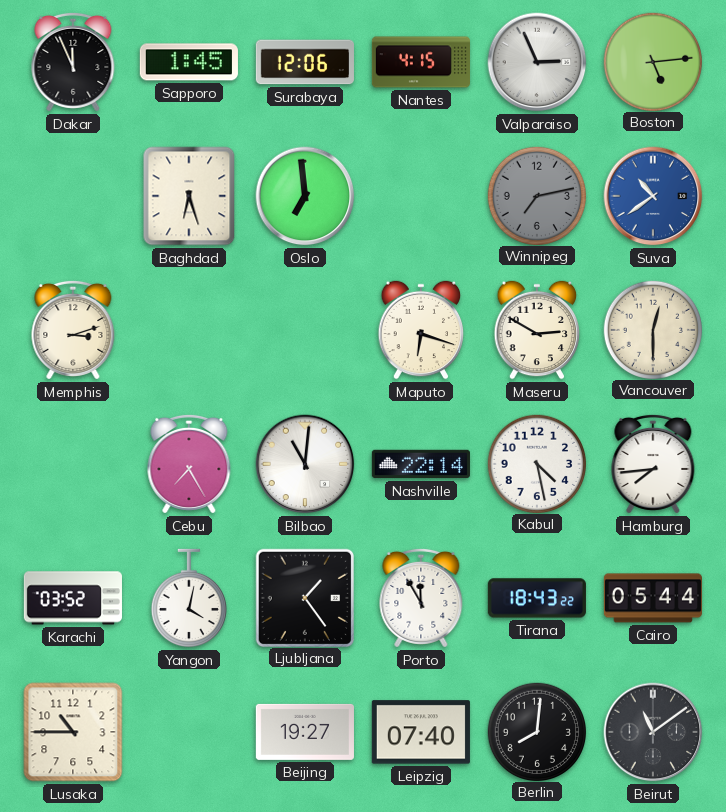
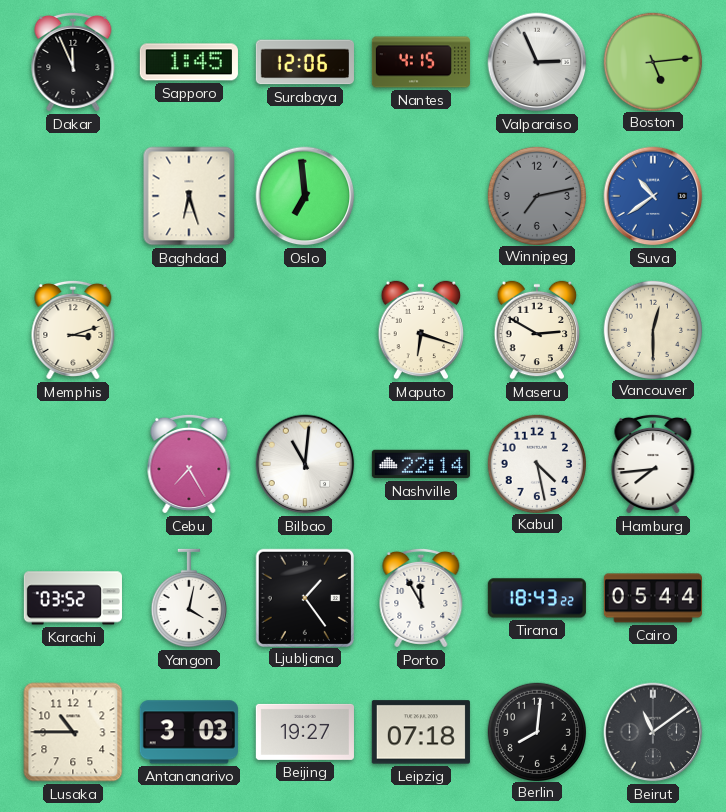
Antananarivo: none -> 3:03
Leipzig: 07:40 -> 07:18
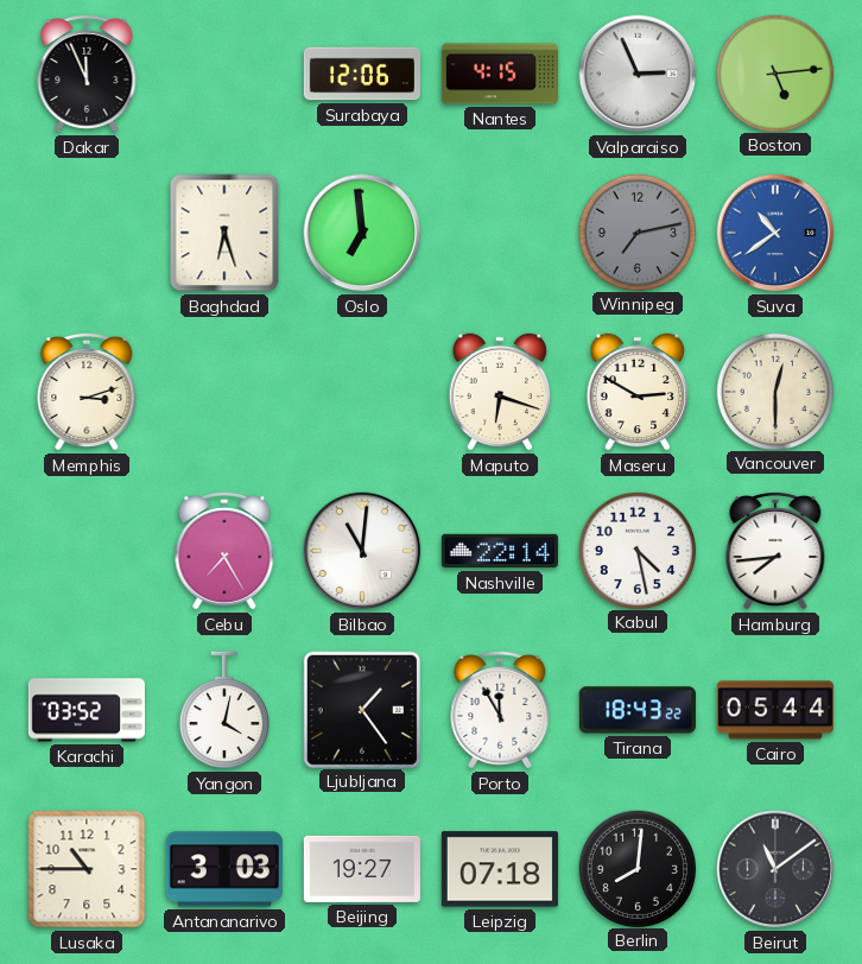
Sapporo: 1:45 -> none
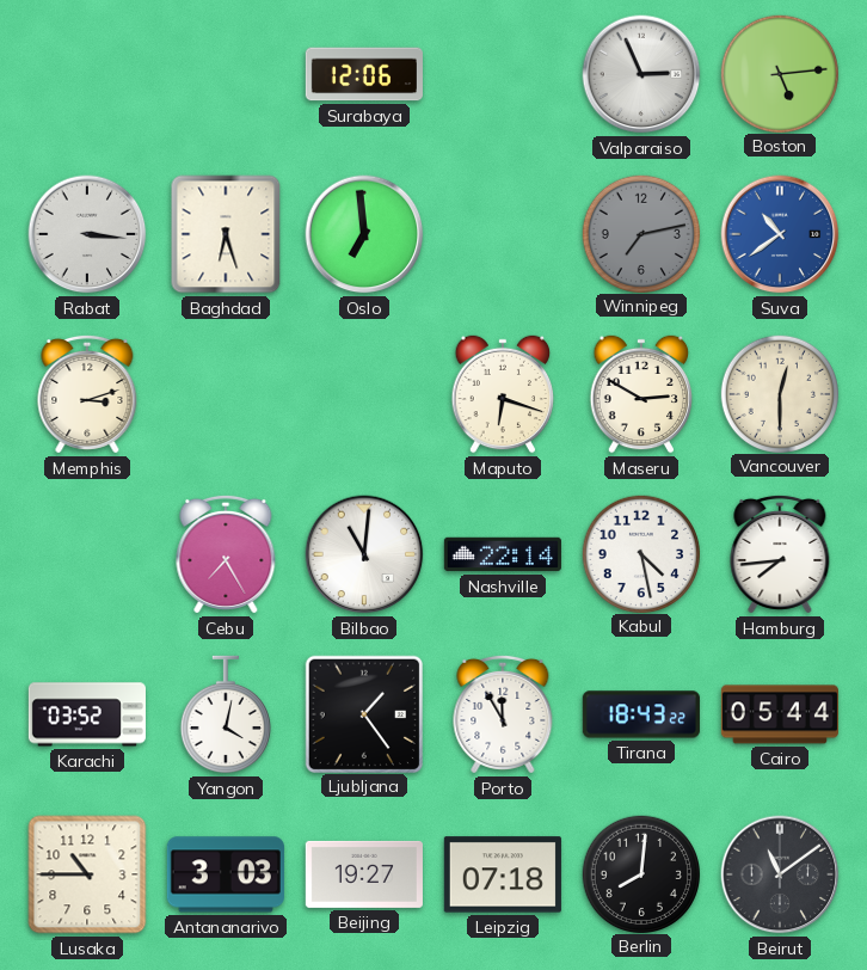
Dakar: 11:56 -> none
Nantes: 4:15 -> none
Rabat: none -> 3:16
